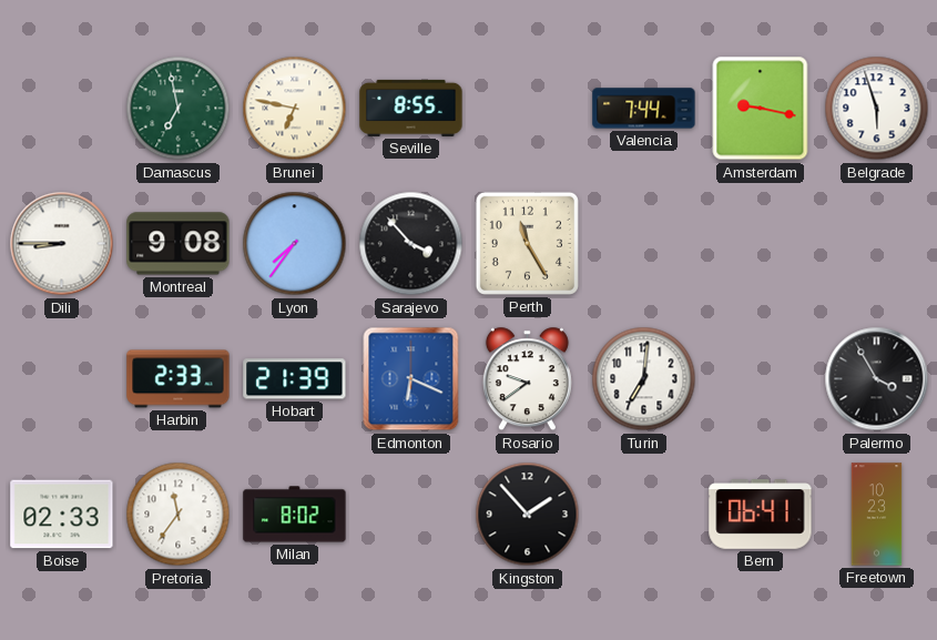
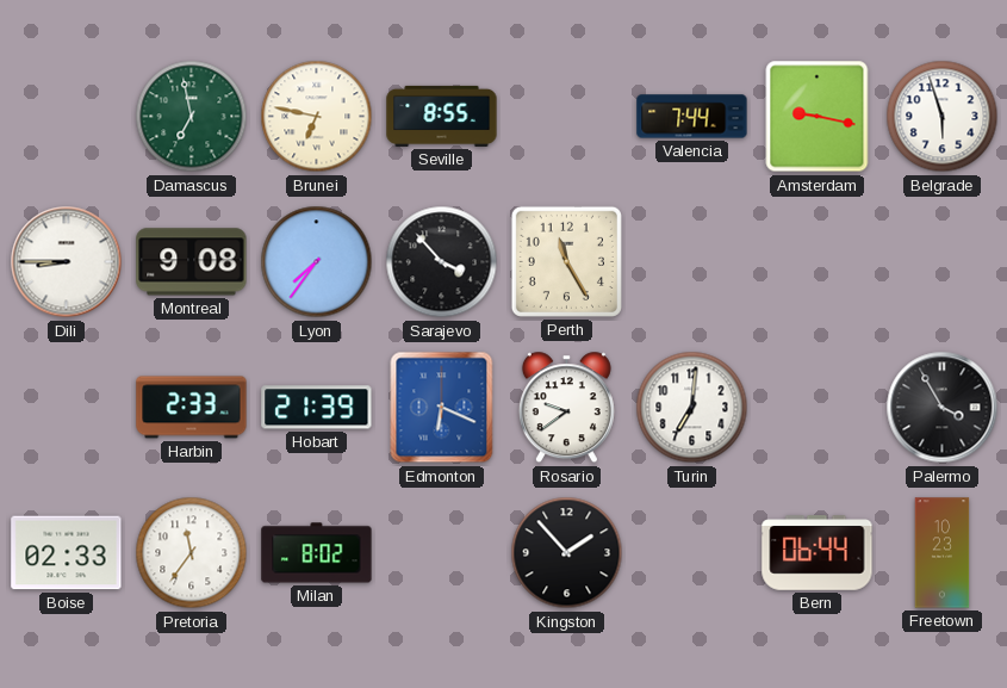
Bern: 06:41 -> 06:44
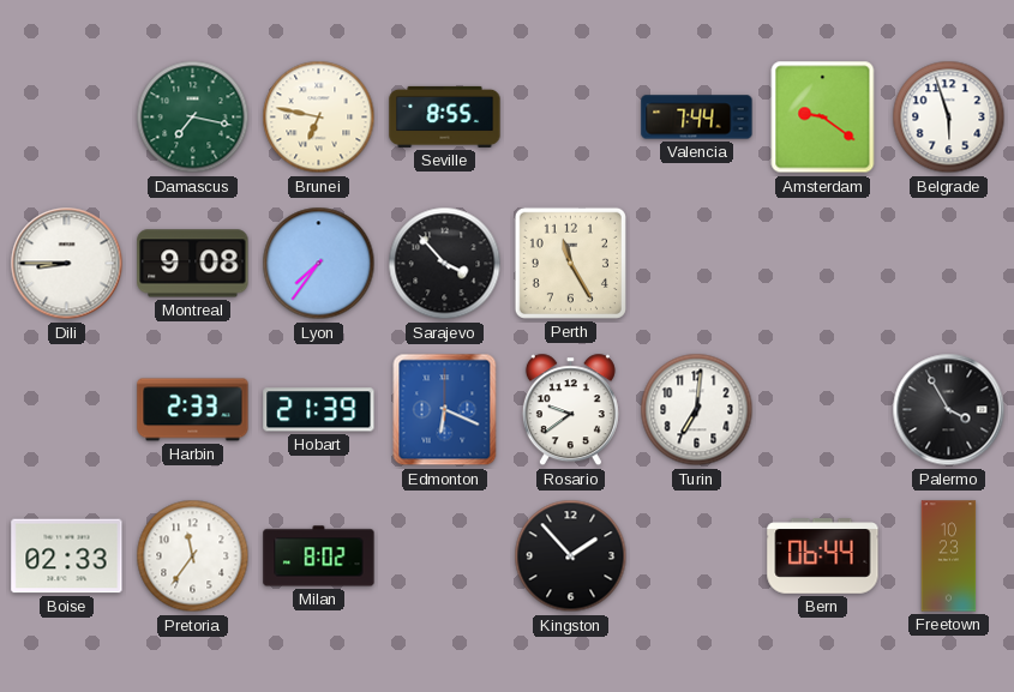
Damascus: 6:58 -> 7:17
Amsterdam: 9:17 -> 9:21
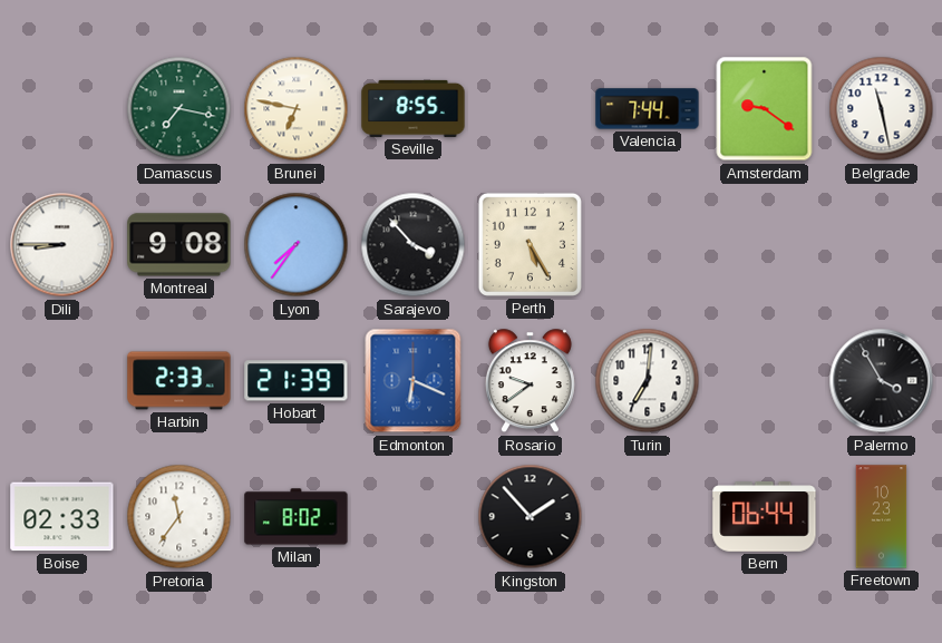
Belgrade: 5:57 -> 11:28
Perth: 11:25 -> 5:25
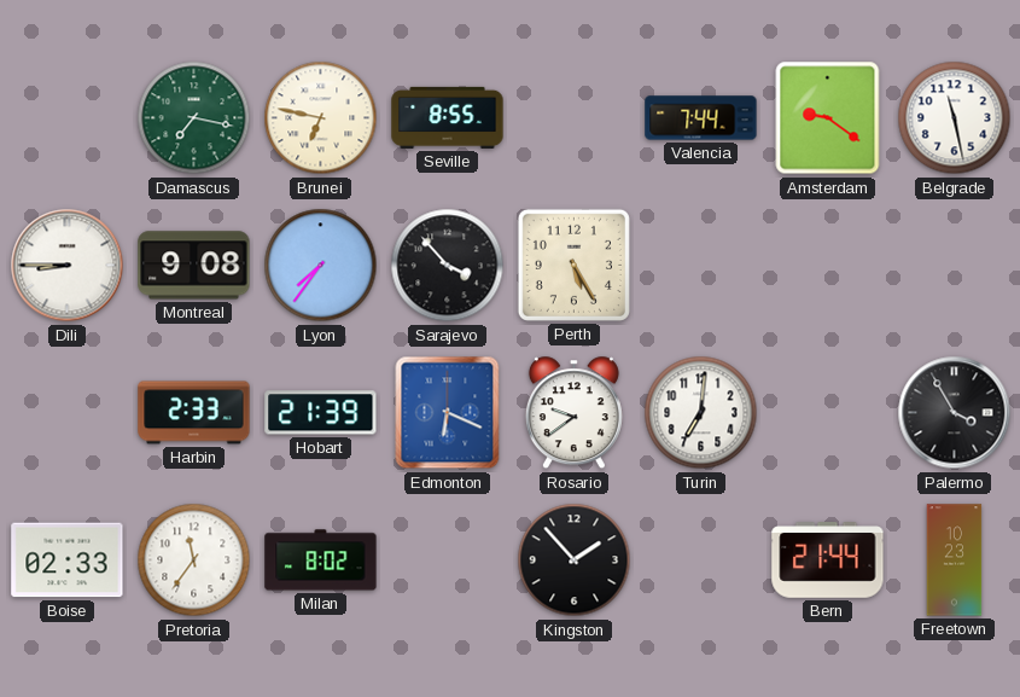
Bern: 06:44 -> 21:44
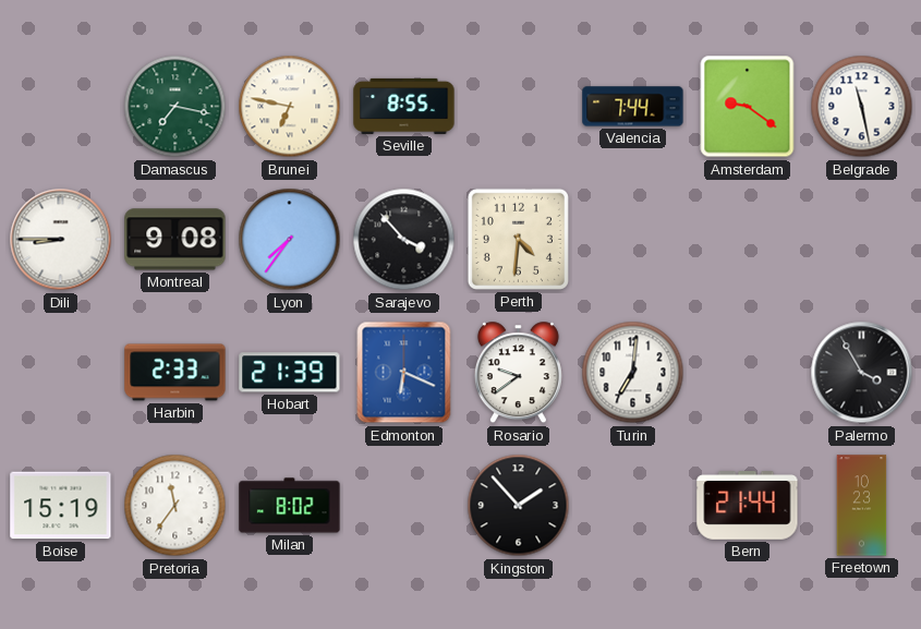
Perth: 5:25 -> 4:31
Boise: 02:33 -> 15:19
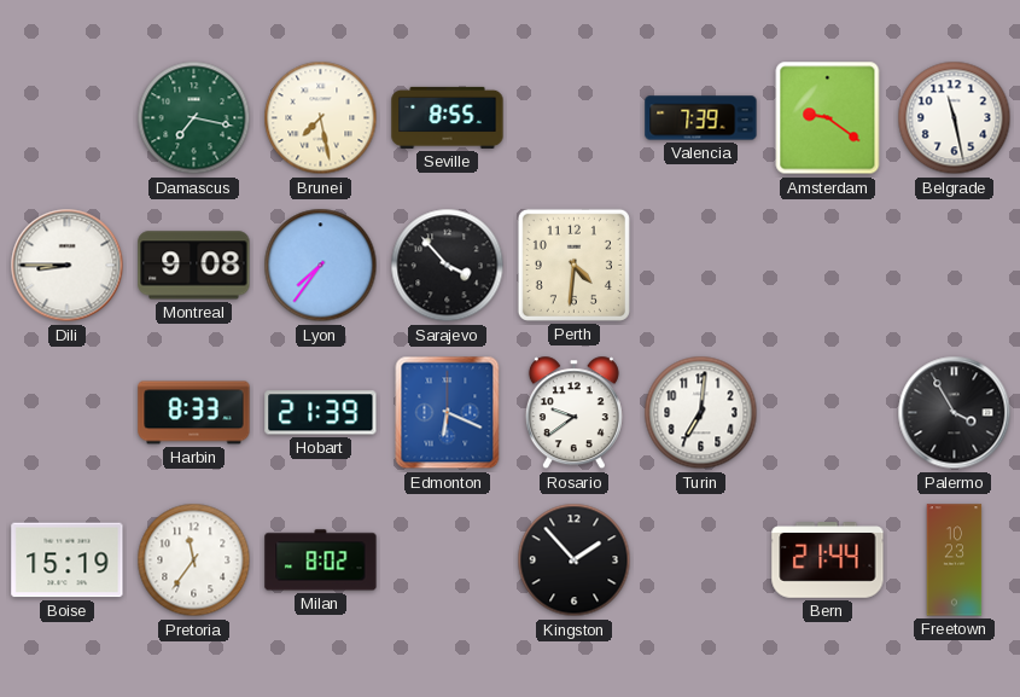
Brunei: 6:47 -> 7:28
Valencia: 7:44 -> 7:39
Harbin: 2:33 -> 8:33
